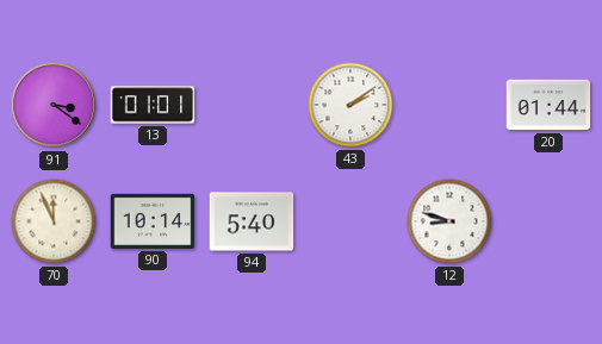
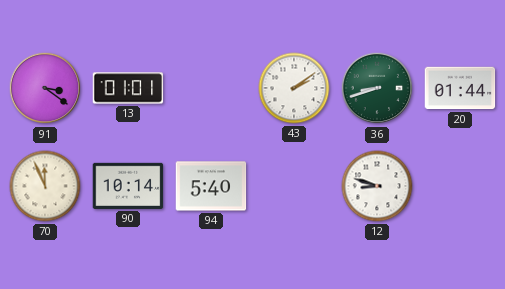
36: none -> 8:42
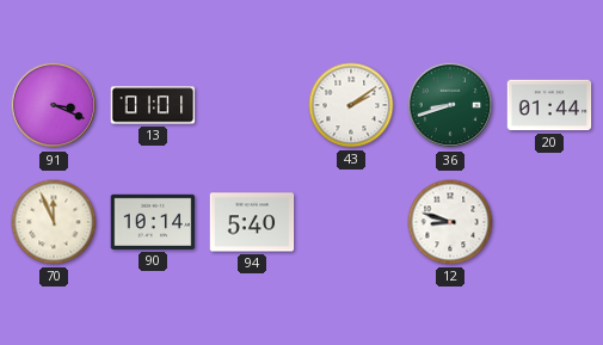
91: 3:21 -> 3:19
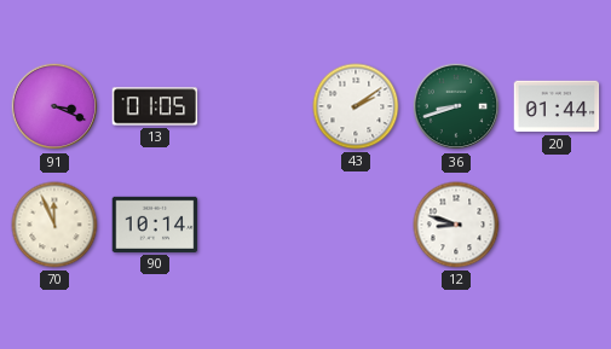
13: 01:01 -> 01:05
94: 5:40 -> none
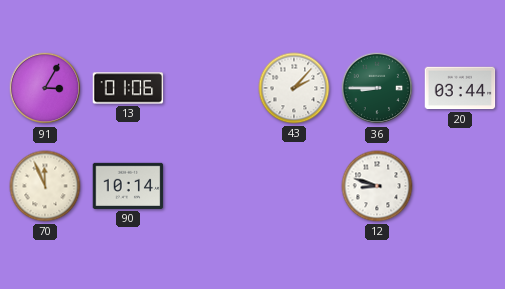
91: 3:19 -> 3:05
13: 01:05 -> 01:06
43: 2:09 -> 2:07
36: 8:42 -> 8:45
20: 01:44 -> 03:44
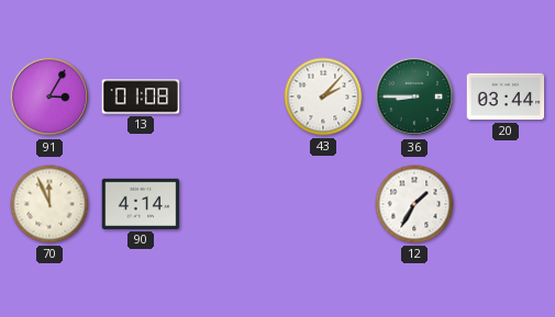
13: 01:06 -> 01:08
90: 10:14 -> 4:14
12: 8:48 -> 1:35
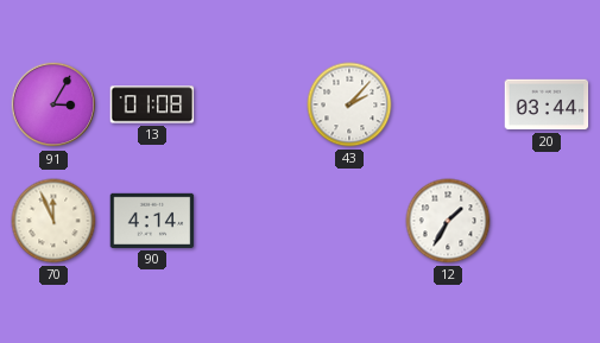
36: 8:45 -> none
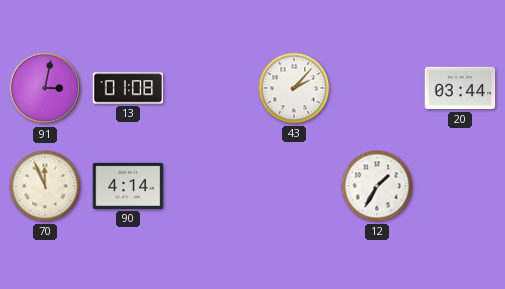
91: 3:05 -> 3:02
